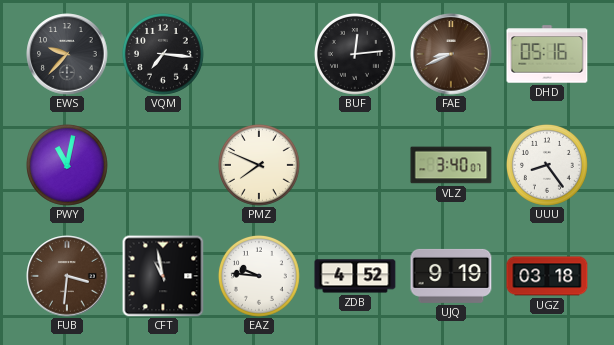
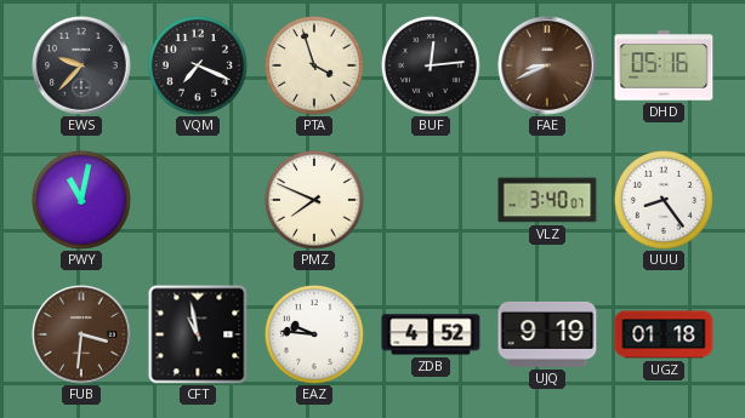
VQM: 7:16 -> 7:19
PTA: none -> 3:57
UGZ: 03:18 -> 01:18
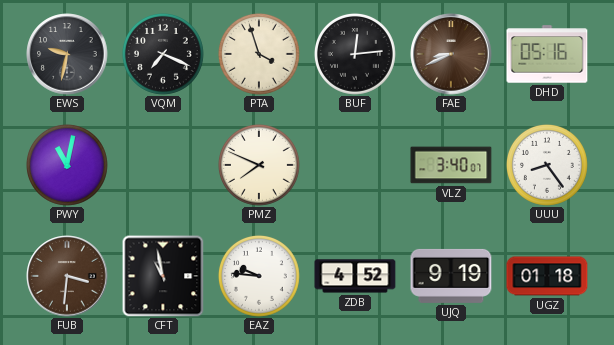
EWS: 9:37 -> 9:32
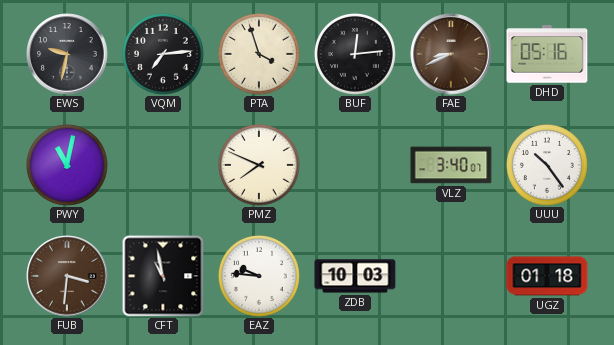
VQM: 7:19 -> 7:14
UUU: 8:24 -> 10:24
ZDB: 4:52 -> 10:03
UJQ: 9:19 -> none
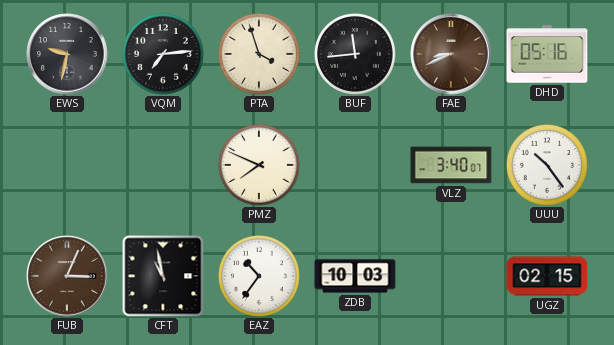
BUF: 12:14 -> 11:44
PWY: 11:02 -> none
FUB: 3:31 -> 3:04
EAZ: 9:46 -> 10:36
UGZ: 01:18 -> 02:15
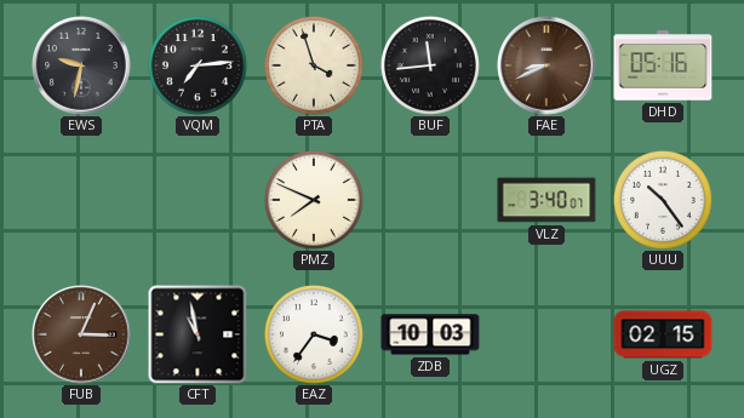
EAZ: 10:36 -> 3:36
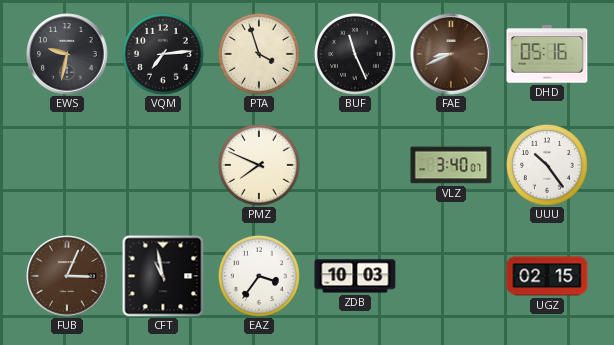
BUF: 11:44 -> 11:26
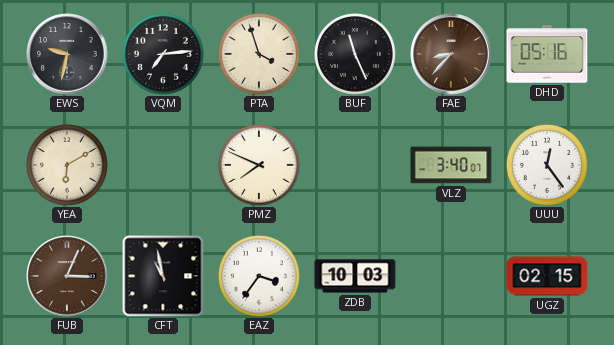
FAE: 8:41 -> 8:37
YEA: none -> 6:10
UUU: 10:24 -> 12:24
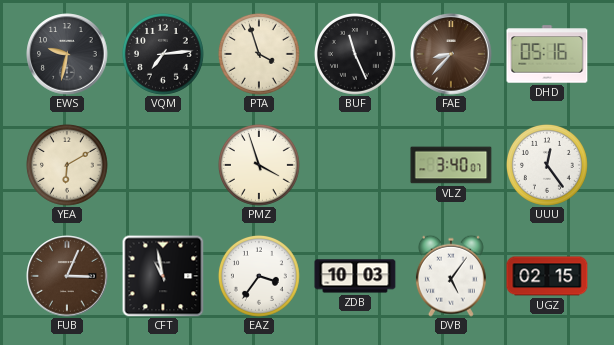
PMZ: 7:49 -> 3:57
DVB: none -> 5:06
